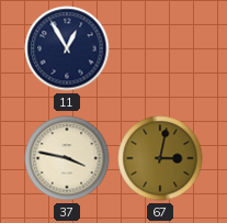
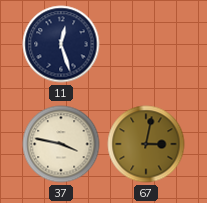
11: 12:55 -> 12:27
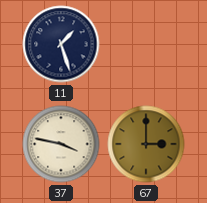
11: 12:27 -> 1:27
67: 3:02 -> 3:00
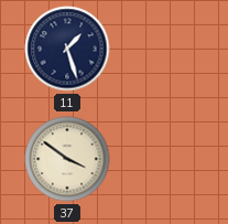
37: 3:47 -> 3:51
67: 3:00 -> none
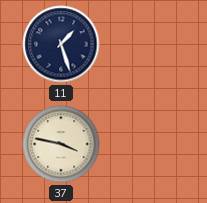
37: 3:51 -> 3:47
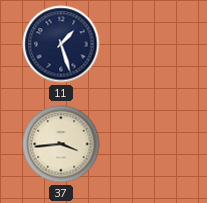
37: 3:47 -> 3:44
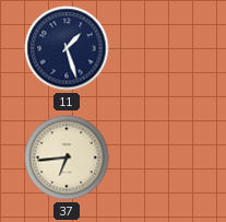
37: 3:44 -> 6:44
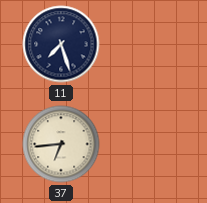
11: 1:27 -> 7:27
